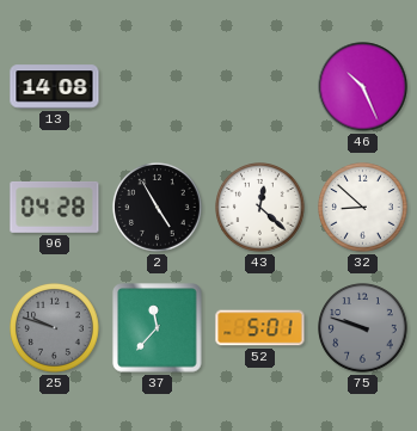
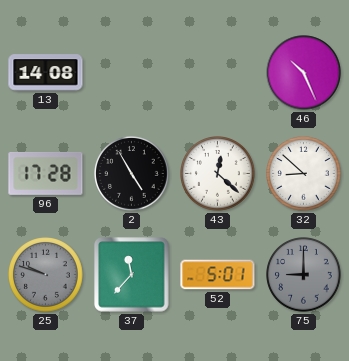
96: 04:28 -> 17:28
75: 9:48 -> 9:00
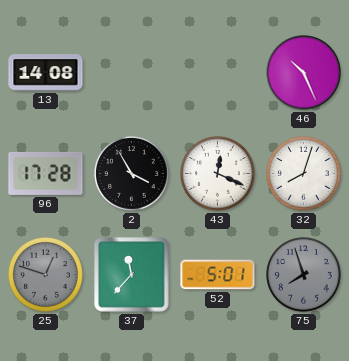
2: 4:55 -> 3:55
43: 12:22 -> 12:19
32: 8:52 -> 8:03
25: 9:48 -> 12:48
75: 9:00 -> 7:57
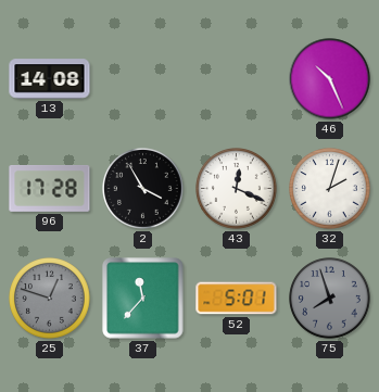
32: 8:03 -> 2:03
